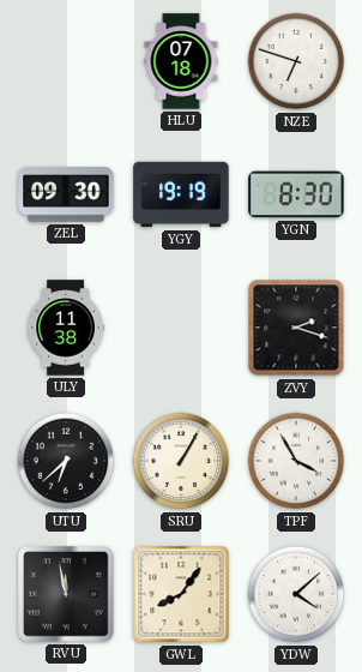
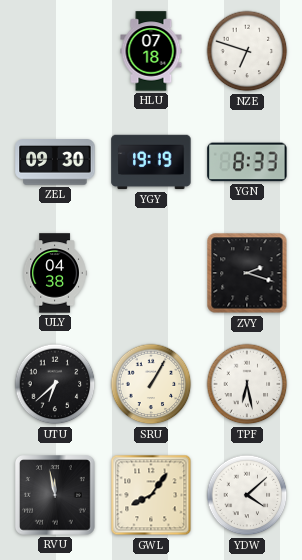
YGN: 8:30 -> 8:33
ULY: 11:38 -> 04:38
TPF: 3:55 -> 6:28
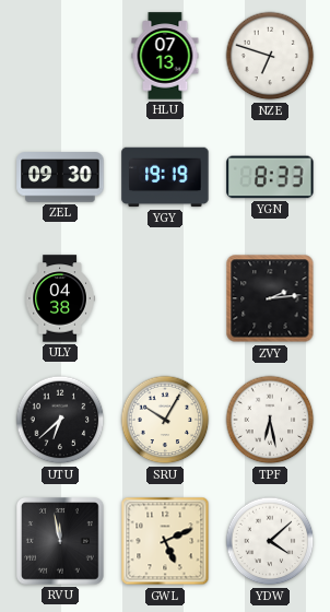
HLU: 07:18 -> 07:13
ZVY: 2:18 -> 2:14
SRU: 1:05 -> 10:05
GWL: 8:06 -> 5:11
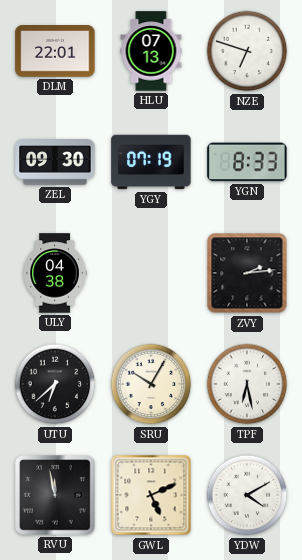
DLM: none -> 22:01
YGY: 19:19 -> 07:19
YDW: 4:08 -> 4:10
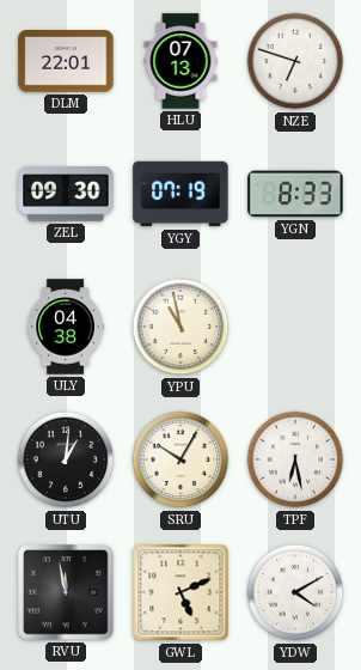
YPU: none -> 10:58
ZVY: 2:14 -> none
UTU: 6:38 -> 1:01
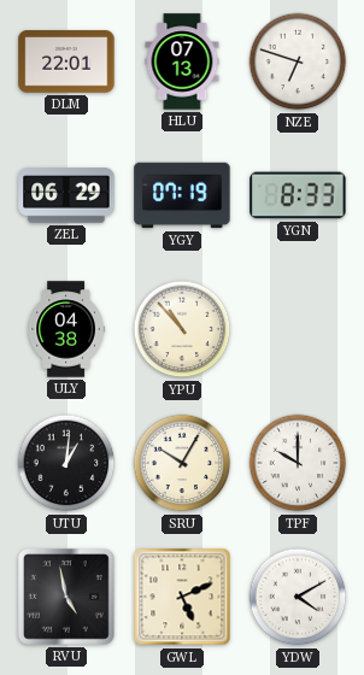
ZEL: 09:30 -> 06:29
YPU: 10:58 -> 10:53
TPF: 6:28 -> 10:00
RVU: 11:58 -> 4:58
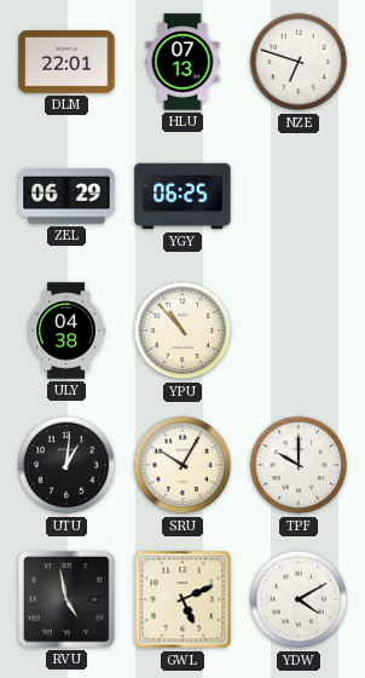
YGY: 07:19 -> 06:25
YGN: 8:33 -> none
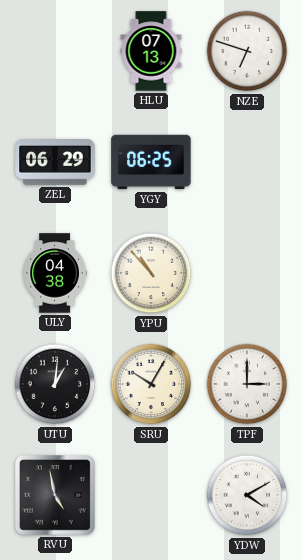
DLM: 22:01 -> none
TPF: 10:00 -> 3:00
GWL: 5:11 -> none
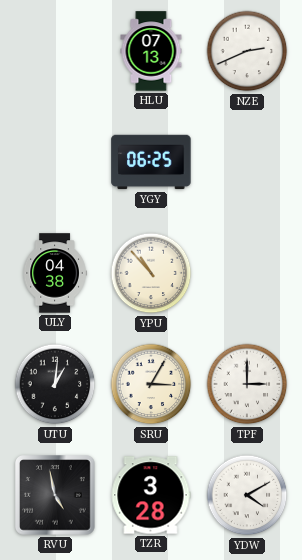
NZE: 6:48 -> 2:41
ZEL: 06:29 -> none
SRU: 10:05 -> 3:05
TZR: none -> 3:28
